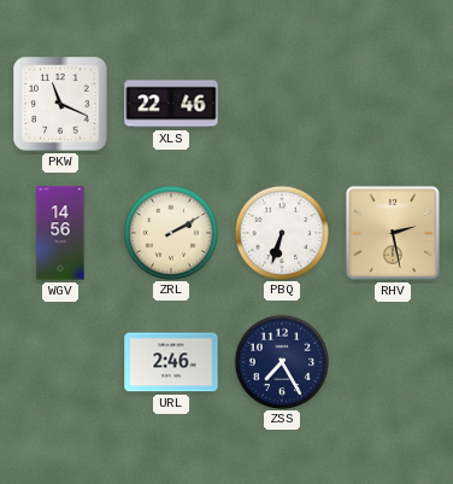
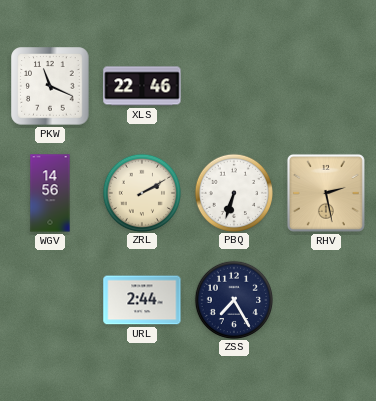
URL: 2:46 -> 2:44
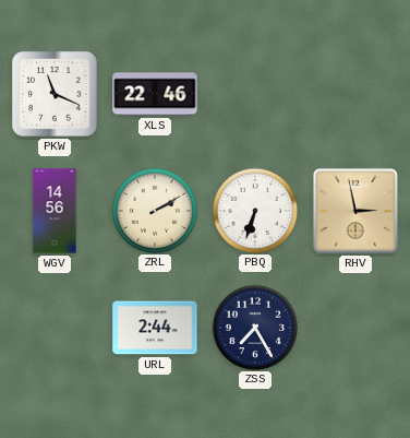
RHV: 2:28 -> 2:58
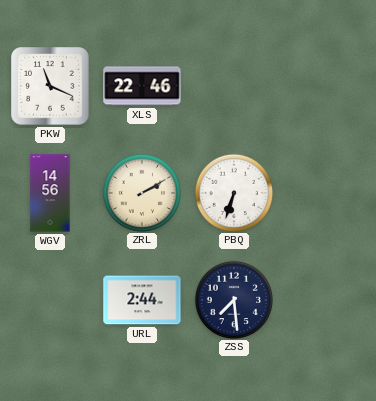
RHV: 2:58 -> none
ZSS: 7:25 -> 7:29
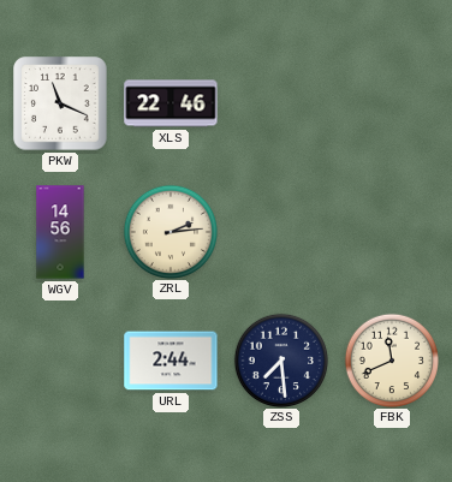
ZRL: 2:10 -> 2:14
PBQ: 6:33 -> none
FBK: none -> 11:41
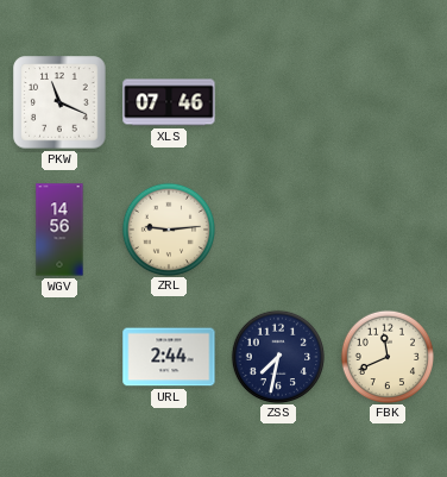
XLS: 22:46 -> 07:46
ZRL: 2:14 -> 9:14
ZSS: 7:29 -> 7:32
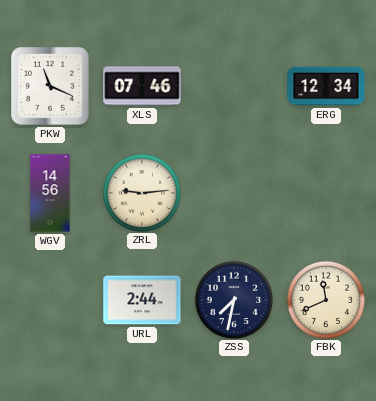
ERG: none -> 12:34
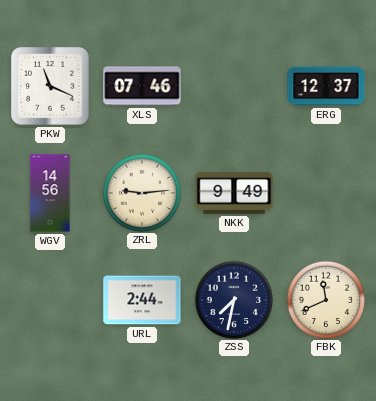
ERG: 12:34 -> 12:37
NKK: none -> 9:49
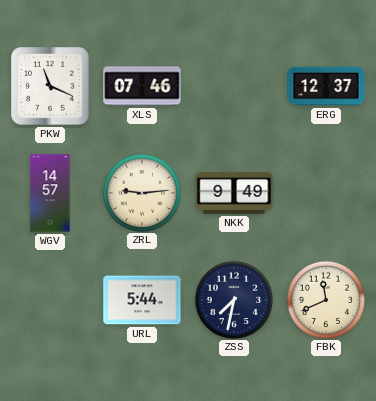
WGV: 14:56 -> 14:57
URL: 2:44 -> 5:44
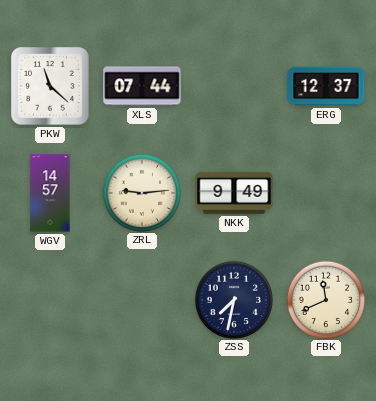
PKW: 11:19 -> 11:22
XLS: 07:46 -> 07:44
URL: 5:44 -> none
